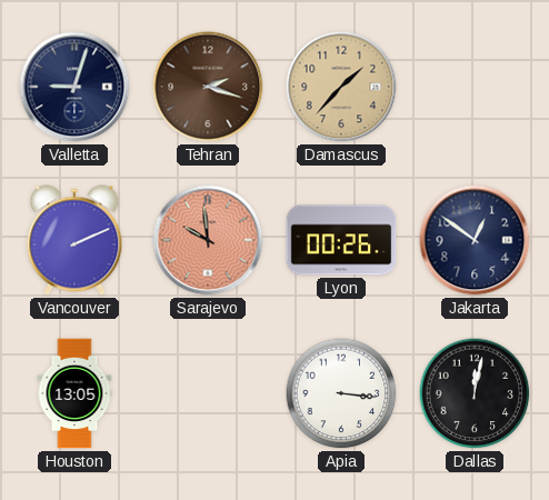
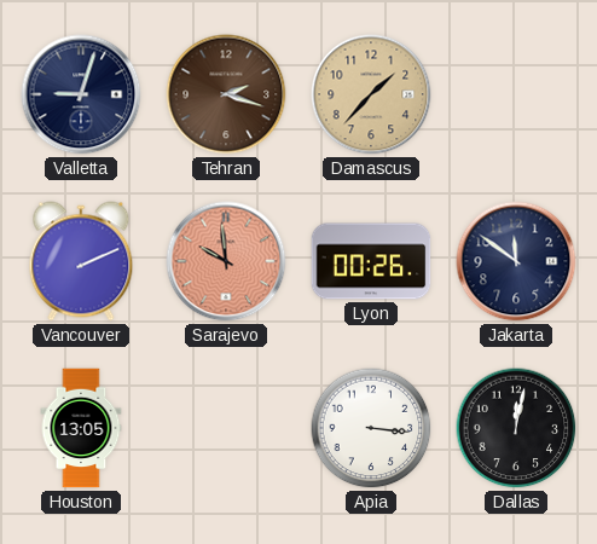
Jakarta: 12:51 -> 11:51
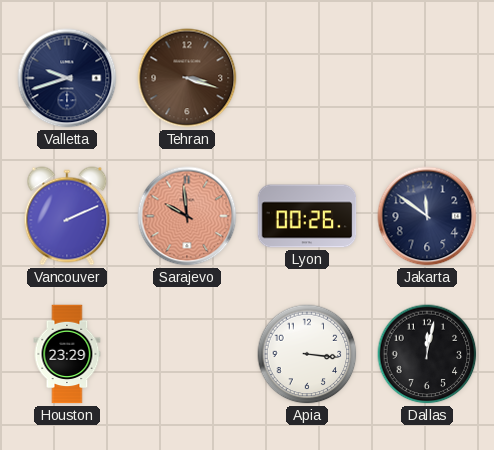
Valletta: 9:03 -> 9:42
Tehran: 2:18 -> 3:18
Damascus: 1:37 -> none
Houston: 13:05 -> 23:29
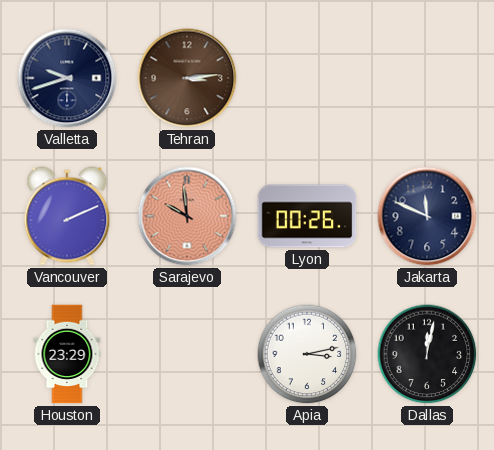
Tehran: 3:18 -> 3:14
Jakarta: 11:51 -> 11:49
Apia: 3:16 -> 3:13
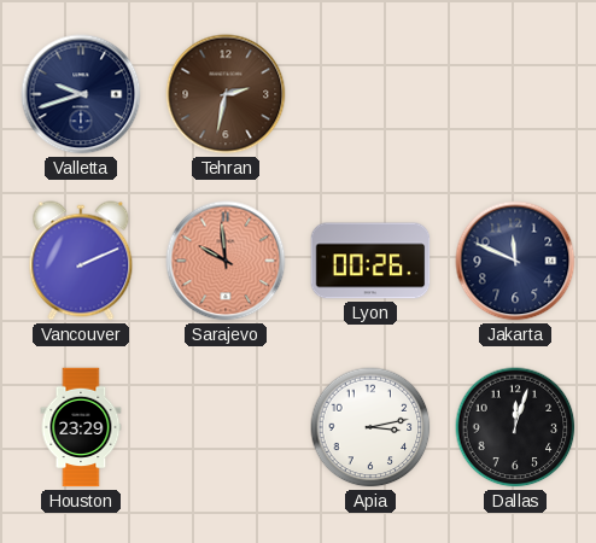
Tehran: 3:14 -> 2:32
Dallas: 12:02 -> 12:03
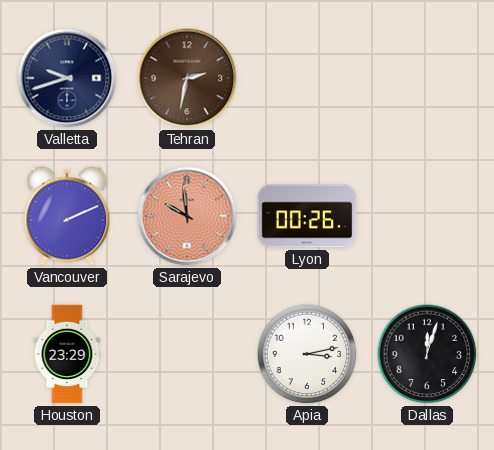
Jakarta: 11:49 -> none
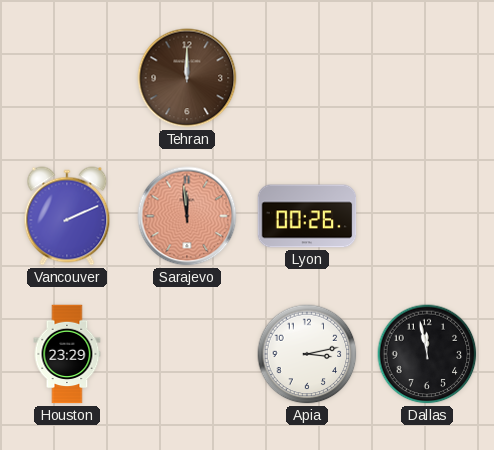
Valletta: 9:42 -> none
Tehran: 2:32 -> 12:00
Sarajevo: 9:59 -> 11:59
Dallas: 12:03 -> 11:58
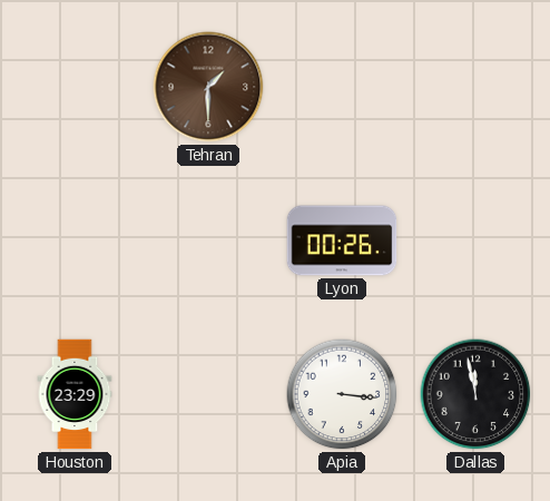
Tehran: 12:00 -> 1:30
Vancouver: 2:11 -> none
Sarajevo: 11:59 -> none
Apia: 3:13 -> 3:16
